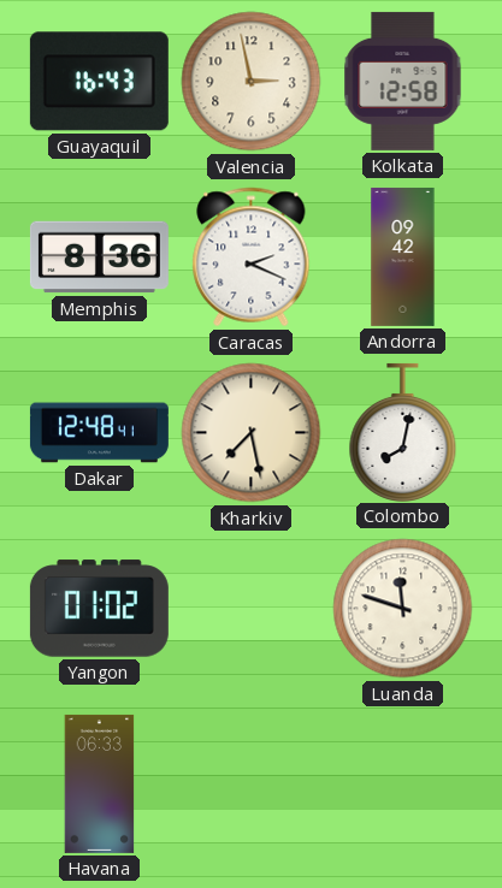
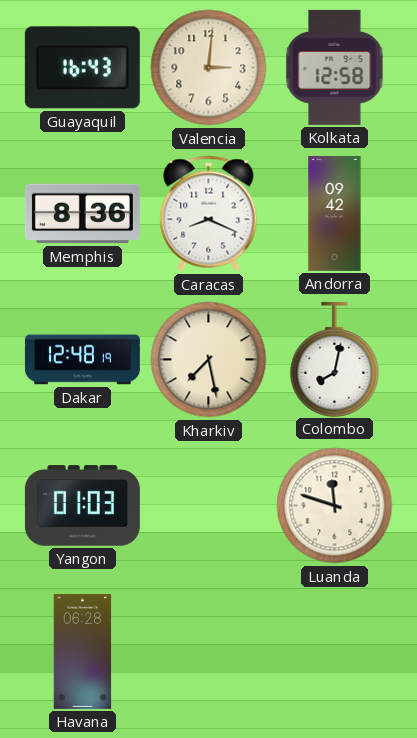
Valencia: 2:58 -> 3:01
Caracas: 2:19 -> 8:19
Dakar: 12:48:41 -> 12:48:19
Yangon: 01:02 -> 01:03
Havana: 06:33 -> 06:28
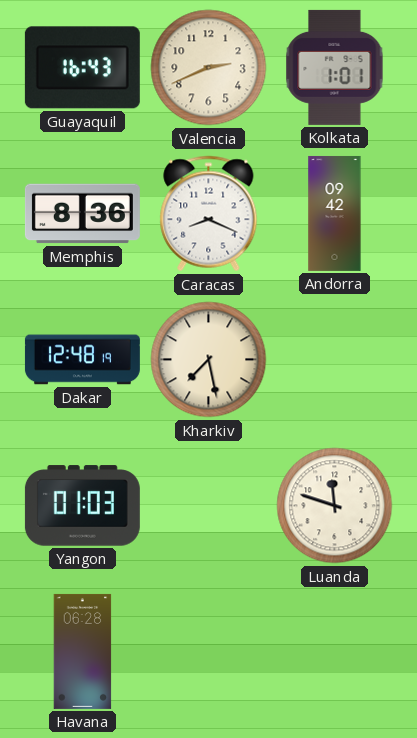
Valencia: 3:01 -> 2:41
Kolkata: 12:58 -> 1:01
Colombo: 8:02 -> none
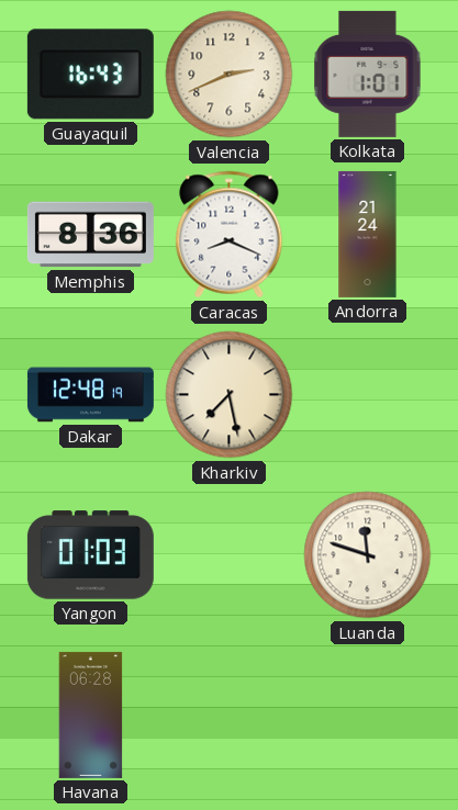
Andorra: 09:42 -> 21:24
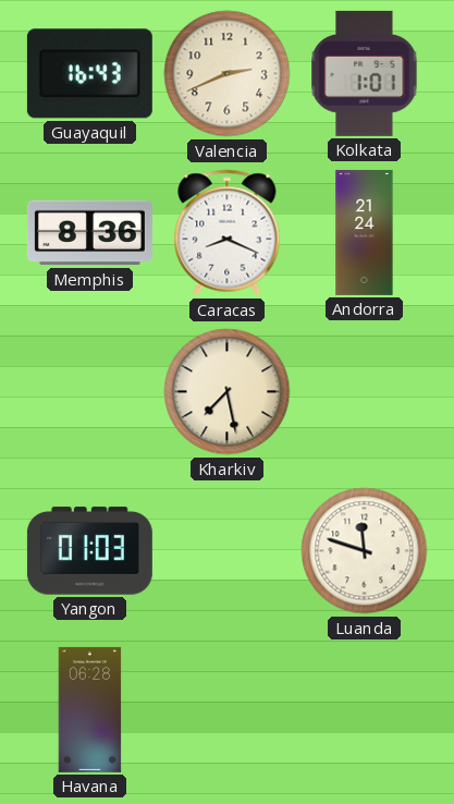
Dakar: 12:48 -> none
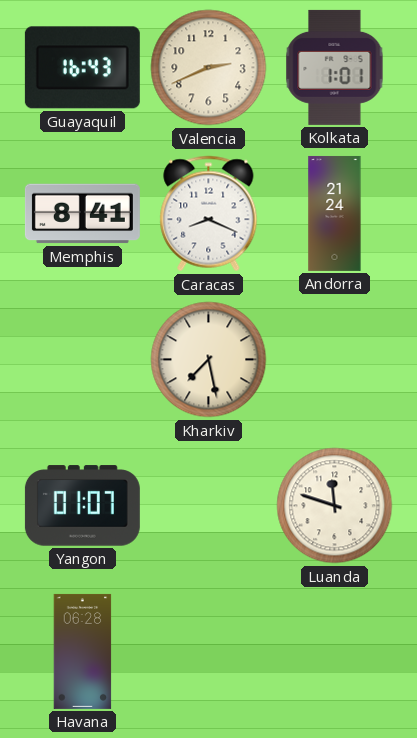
Memphis: 8:36 -> 8:41
Yangon: 01:03 -> 01:07
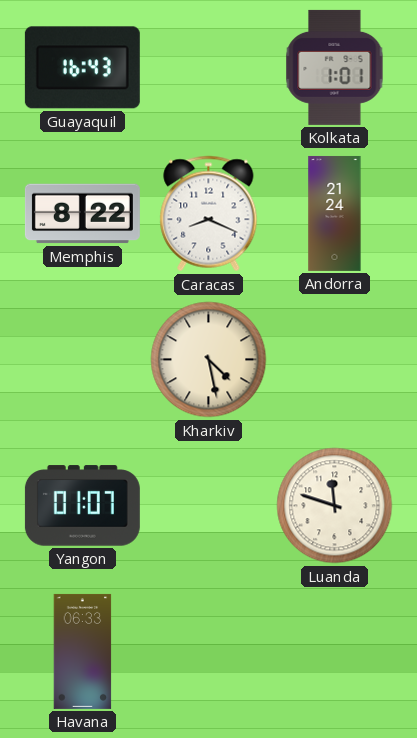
Valencia: 2:41 -> none
Memphis: 8:41 -> 8:22
Kharkiv: 7:28 -> 4:28
Havana: 06:28 -> 06:33
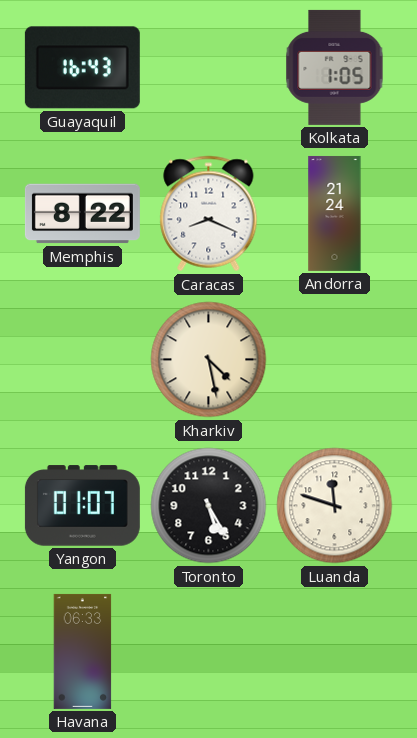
Kolkata: 1:01 -> 1:05
Toronto: none -> 5:25
